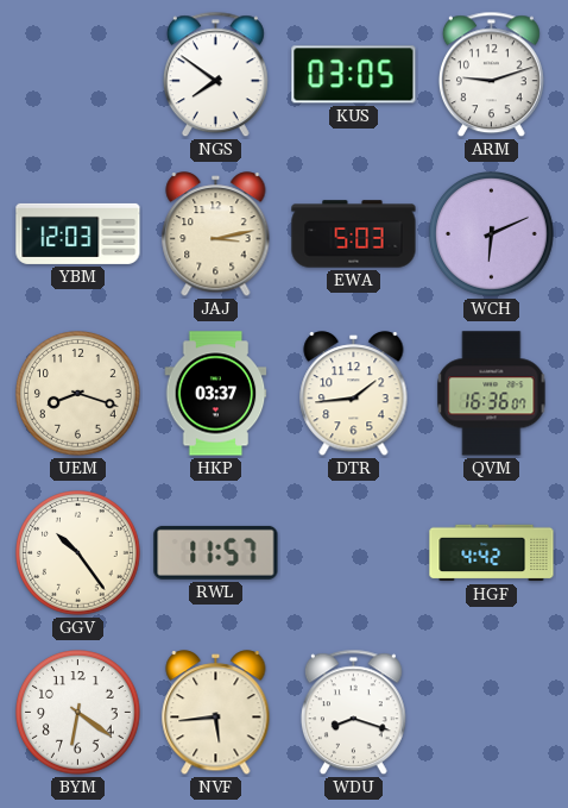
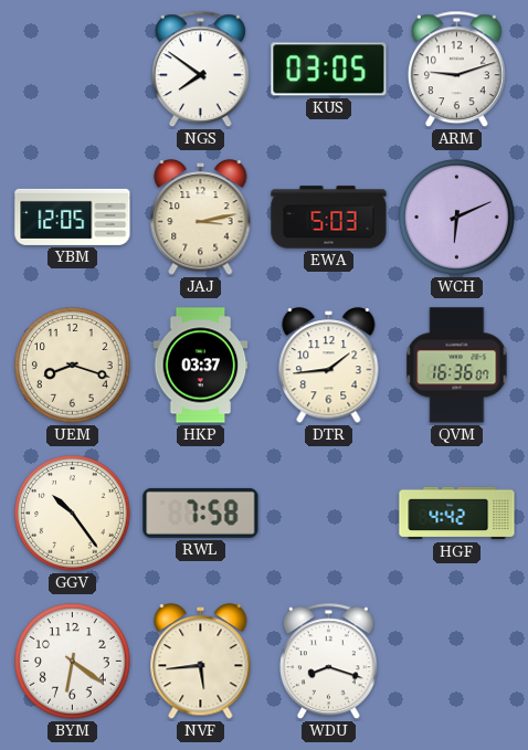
YBM: 12:03 -> 12:05
RWL: 11:57 -> 7:58
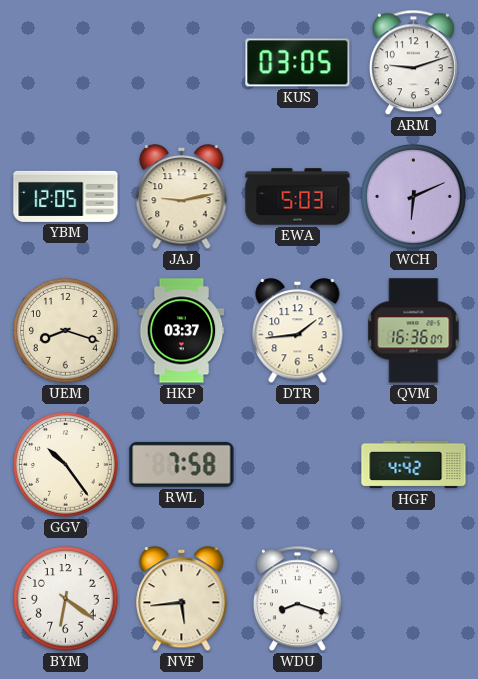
NGS: 7:51 -> none
JAJ: 3:13 -> 9:13
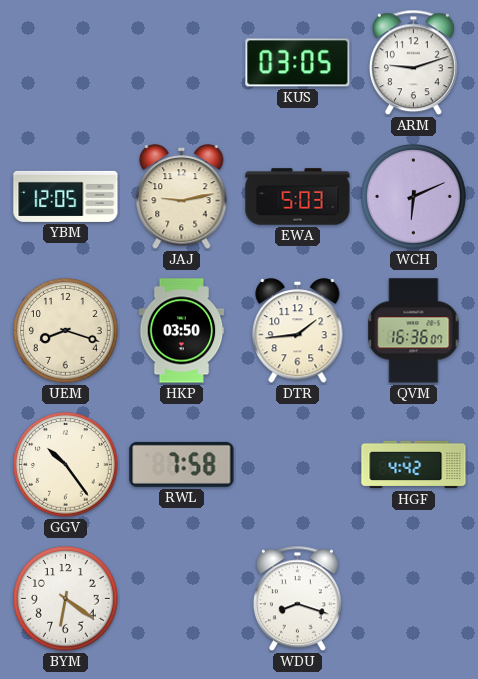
HKP: 03:37 -> 03:50
NVF: 5:44 -> none
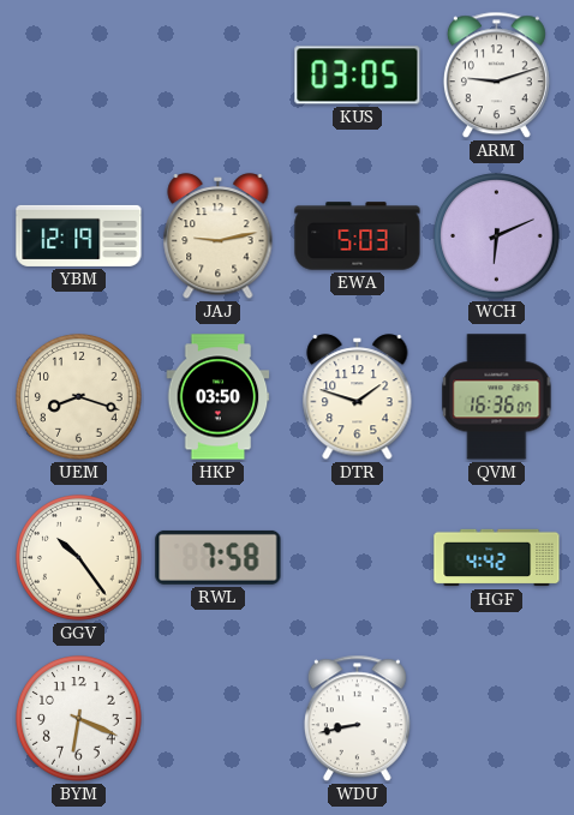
YBM: 12:05 -> 12:19
DTR: 1:44 -> 1:48
BYM: 6:21 -> 6:19
WDU: 8:18 -> 8:43
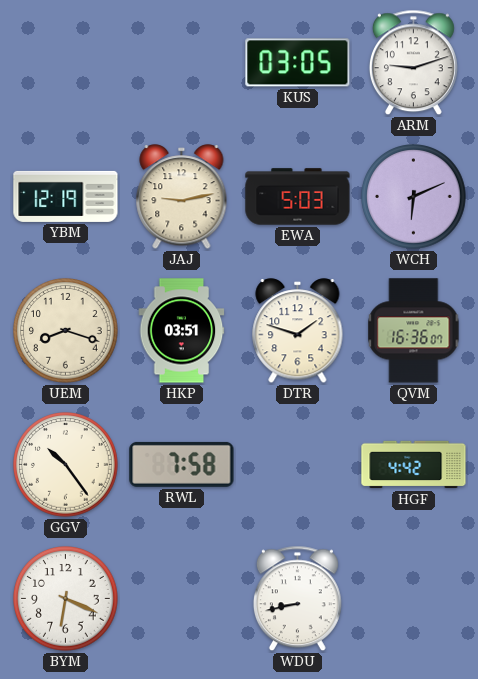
HKP: 03:50 -> 03:51
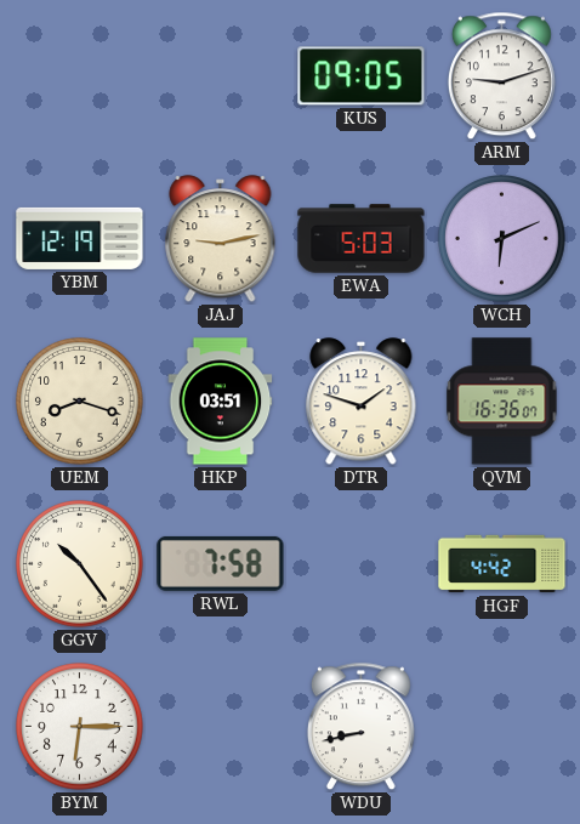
KUS: 03:05 -> 09:05
BYM: 6:19 -> 6:15
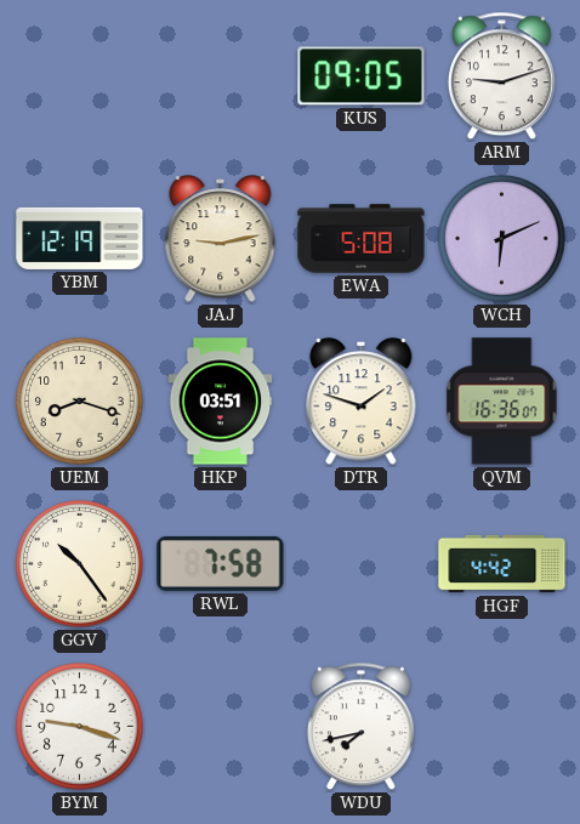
EWA: 5:03 -> 5:08
BYM: 6:15 -> 9:18
WDU: 8:43 -> 7:43
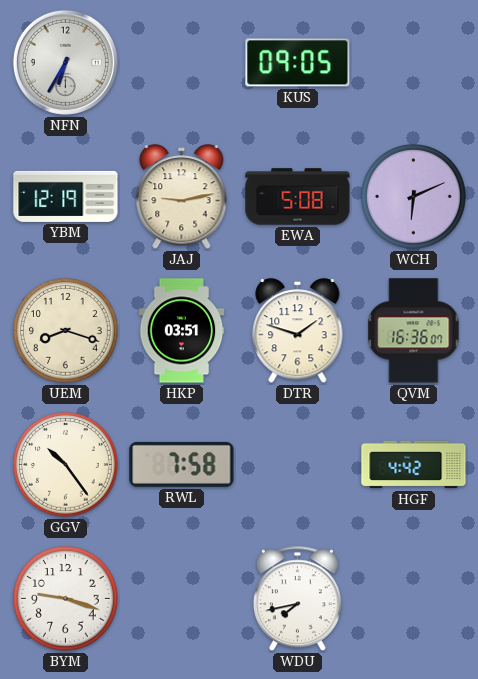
NFN: none -> 6:35
ARM: 9:12 -> none
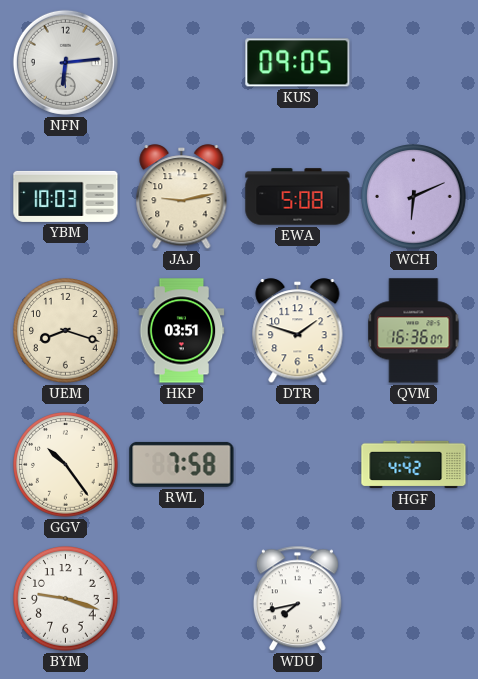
NFN: 6:35 -> 6:14
YBM: 12:19 -> 10:03
